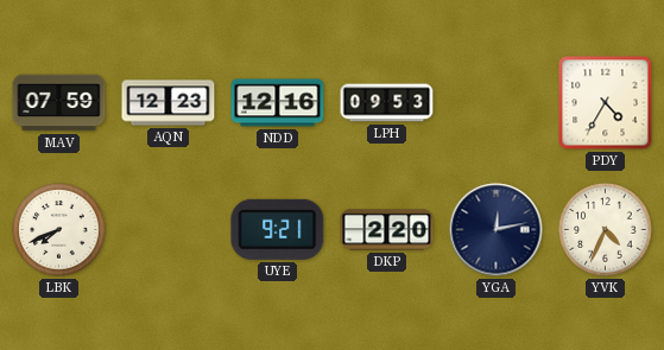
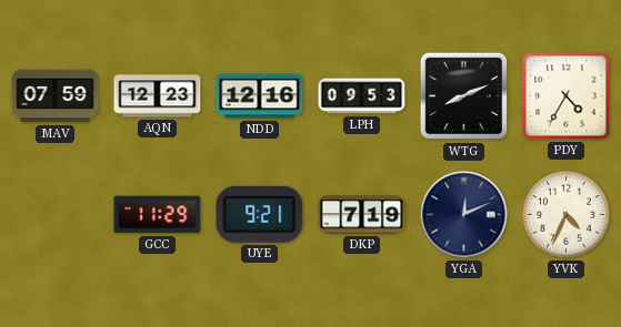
WTG: none -> 8:11
LBK: 7:41 -> none
GCC: none -> 11:29
DKP: 2:20 -> 7:19
YGA: 12:13 -> 12:11
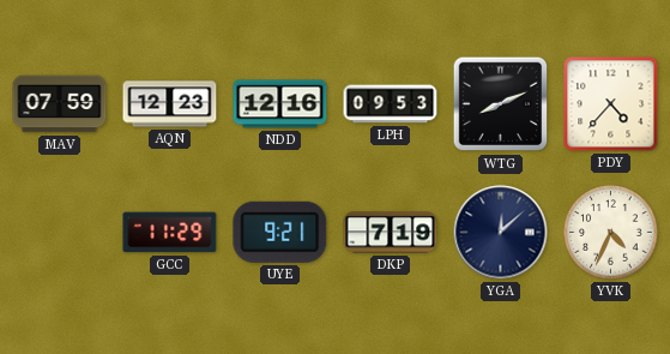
PDY: 4:35 -> 4:37
YGA: 12:11 -> 12:08
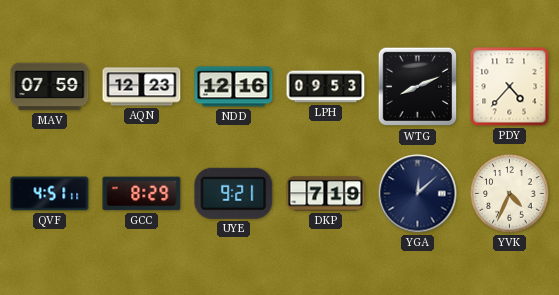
QVF: none -> 4:51
GCC: 11:29 -> 8:29
